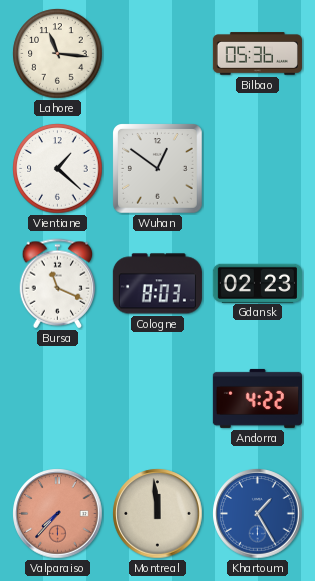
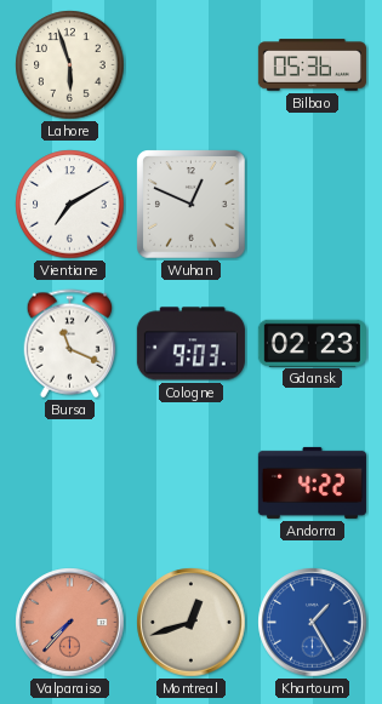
Lahore: 11:16 -> 5:57
Vientiane: 1:22 -> 7:10
Wuhan: 12:51 -> 12:49
Cologne: 8:03 -> 9:03
Montreal: 11:59 -> 12:42
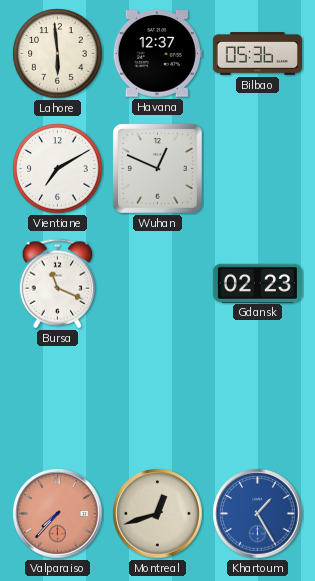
Lahore: 5:57 -> 5:59
Havana: none -> 12:37
Cologne: 9:03 -> none
Andorra: 4:22 -> none
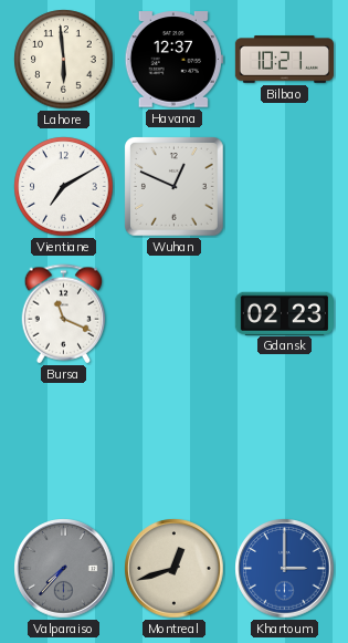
Bilbao: 05:36 -> 10:21
Valparaiso dial: salmon -> grey
Khartoum: 1:25 -> 3:00
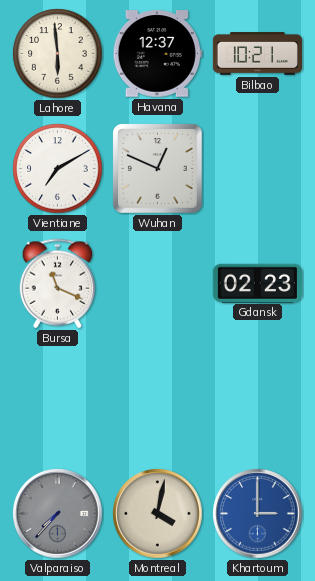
Montreal: 12:42 -> 4:02
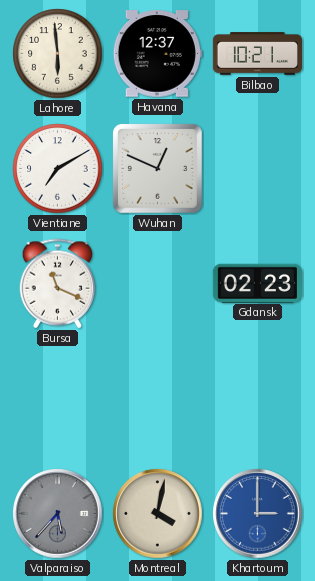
Valparaiso: 7:37 -> 5:37
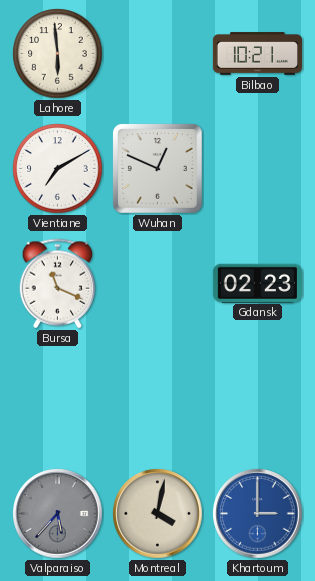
Havana: 12:37 -> none
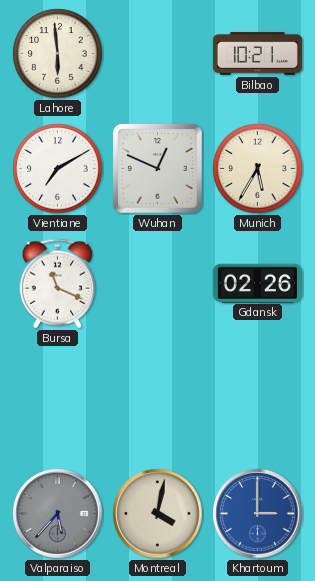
Munich: none -> 5:35
Gdansk: 02:23 -> 02:26
